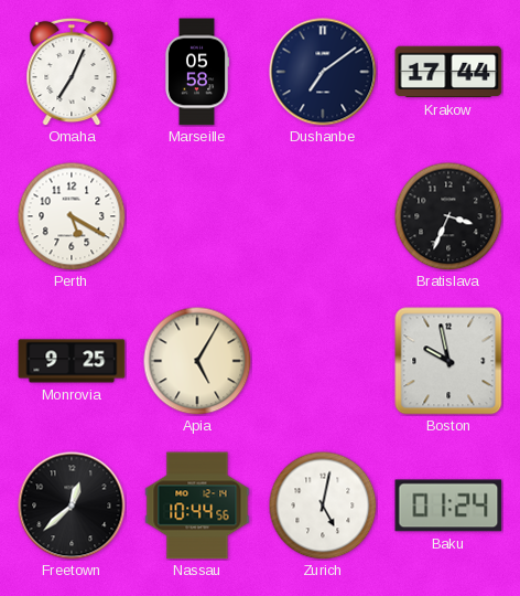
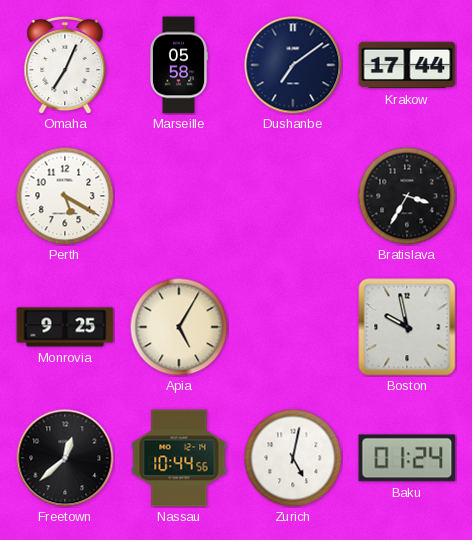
Bratislava: 3:34 -> 3:35
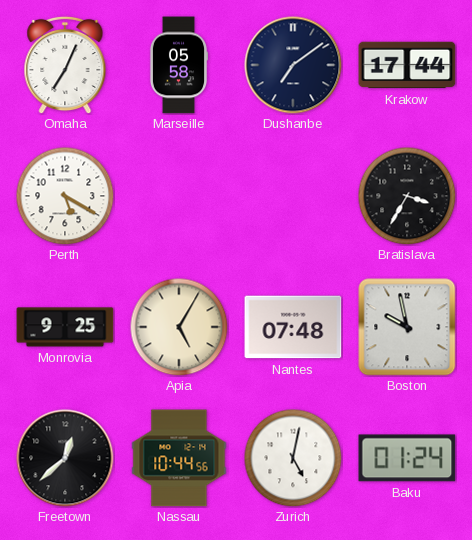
Nantes: none -> 07:48
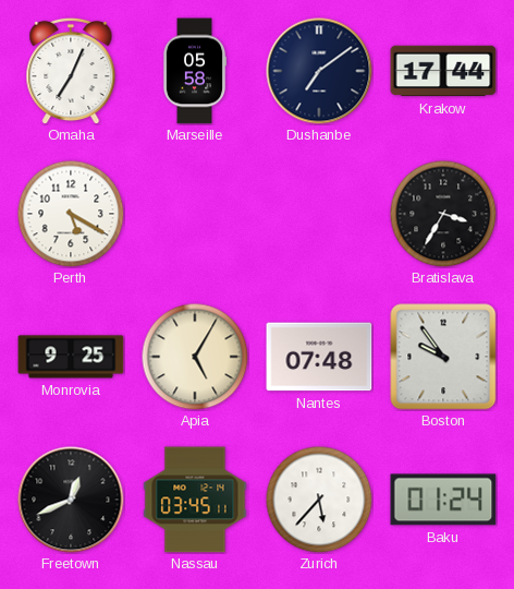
Boston: 9:58 -> 9:54
Freetown: 12:38 -> 12:41
Nassau: 10:44 -> 03:45
Zurich: 5:02 -> 5:37
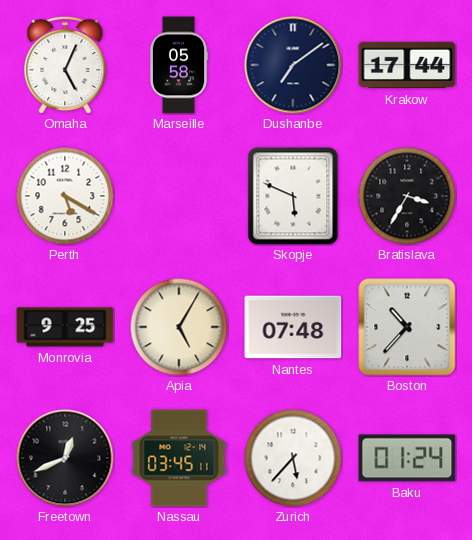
Omaha: 7:04 -> 5:04
Skopje: none -> 5:49
Boston: 9:54 -> 10:37
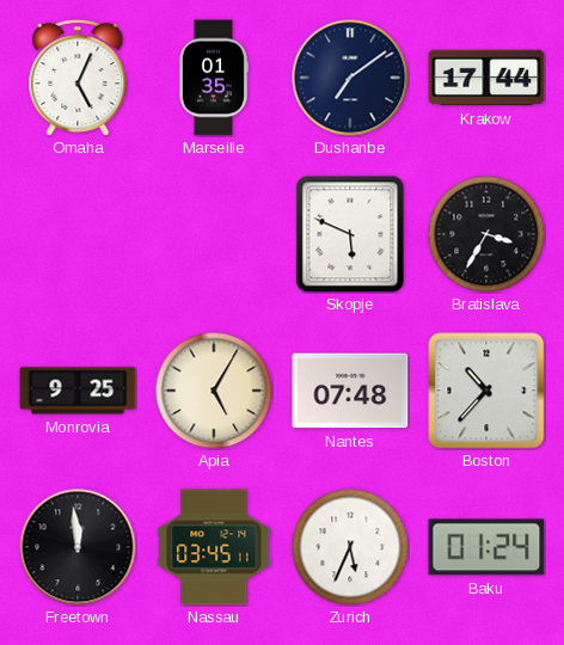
Marseille: 05:58 -> 01:35
Perth: 5:20 -> none
Freetown: 12:41 -> 11:59
Zurich: 5:37 -> 5:34
